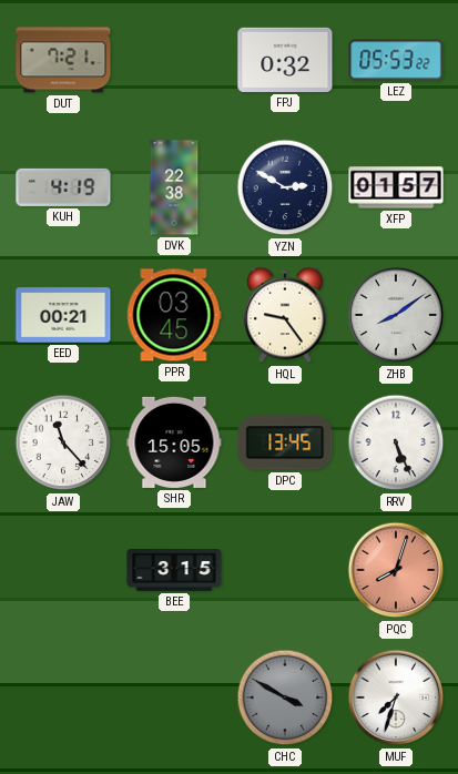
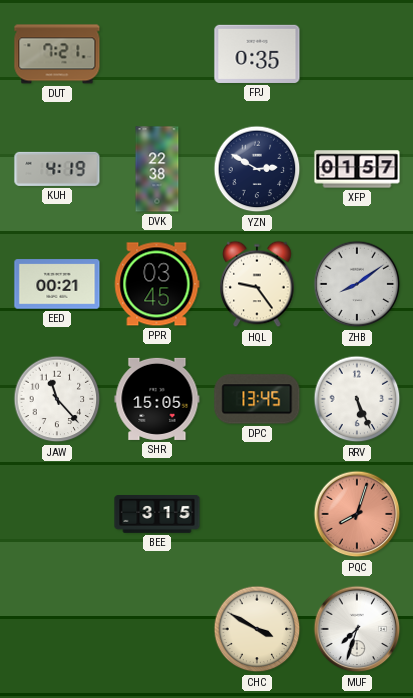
FPJ: 0:32 -> 0:35
LEZ: 05:53 -> none
CHC dial: grey -> cream
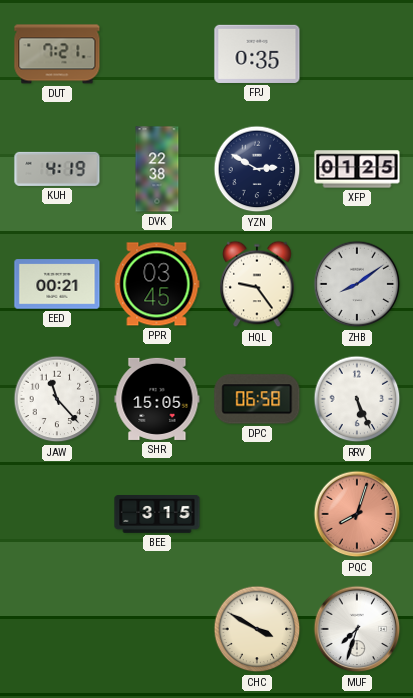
XFP: 01:57 -> 01:25
DPC: 13:45 -> 06:58
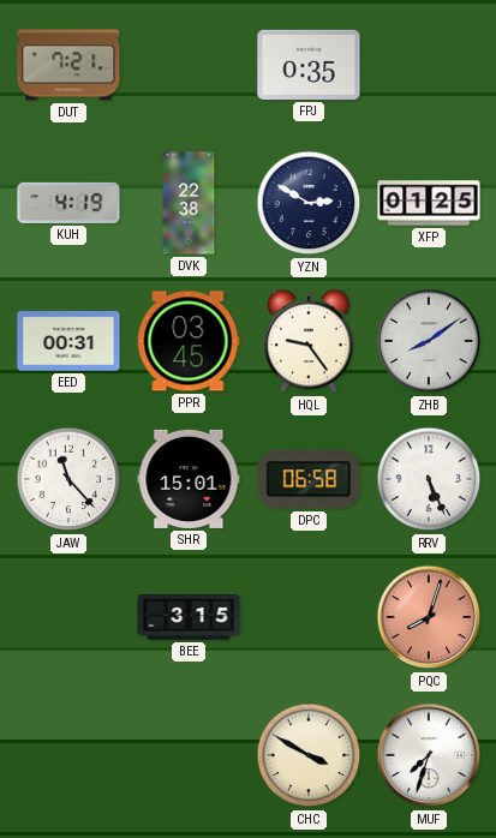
EED: 00:21 -> 00:31
SHR: 15:05 -> 15:01
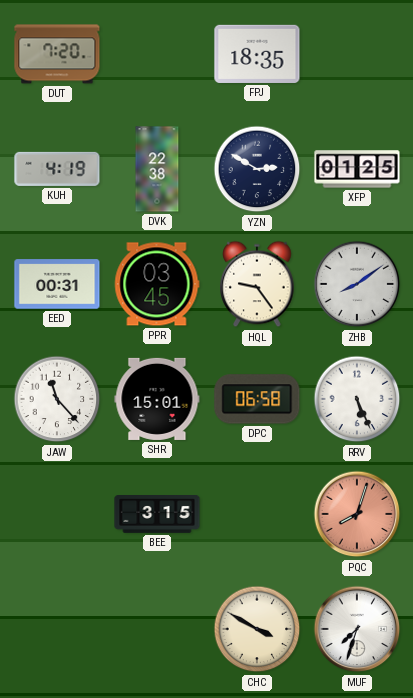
DUT: 7:21 -> 7:20
FPJ: 0:35 -> 18:35
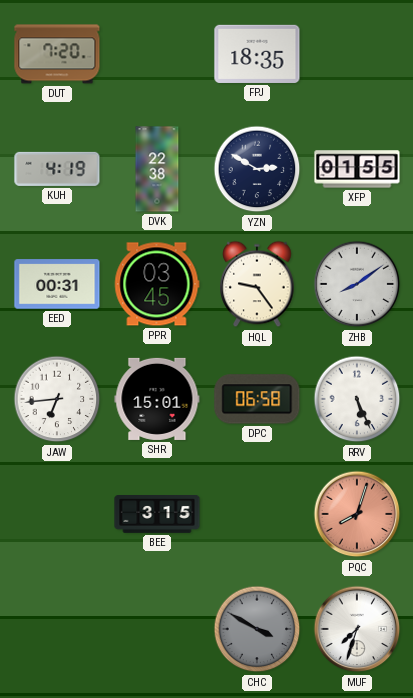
XFP: 01:25 -> 01:55
JAW: 11:23 -> 6:44
CHC dial: cream -> grey
